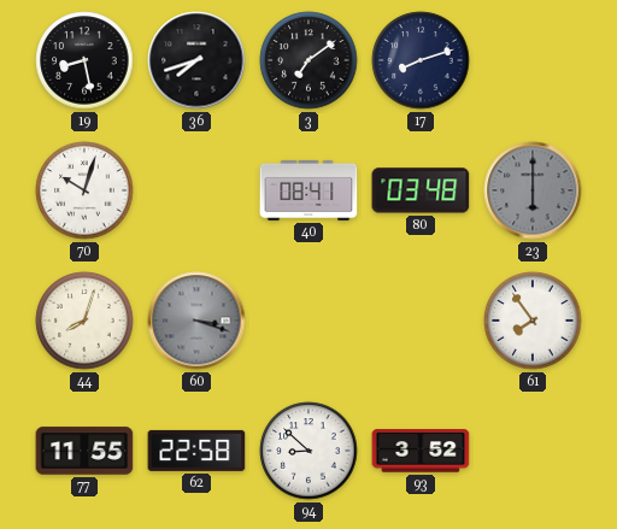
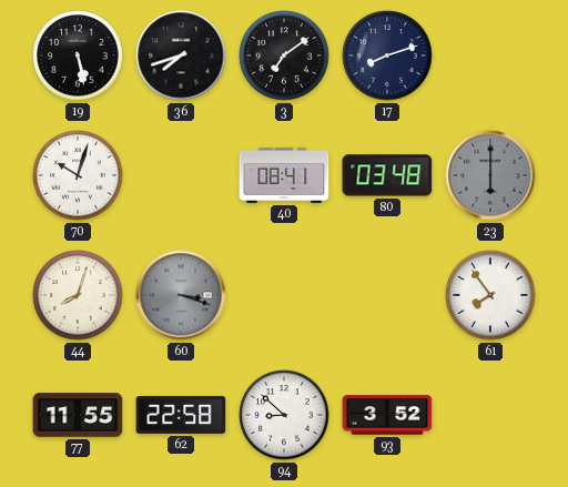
19: 8:28 -> 5:28
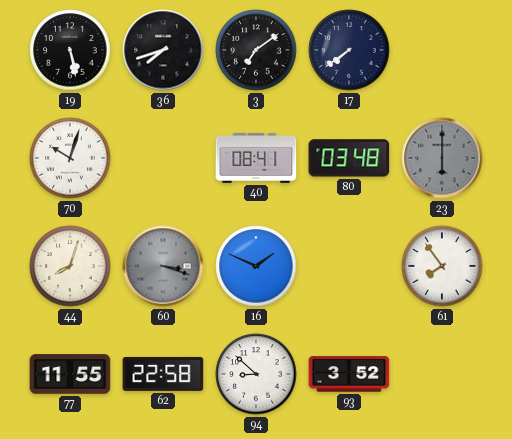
17: 8:12 -> 7:39
16: none -> 1:49
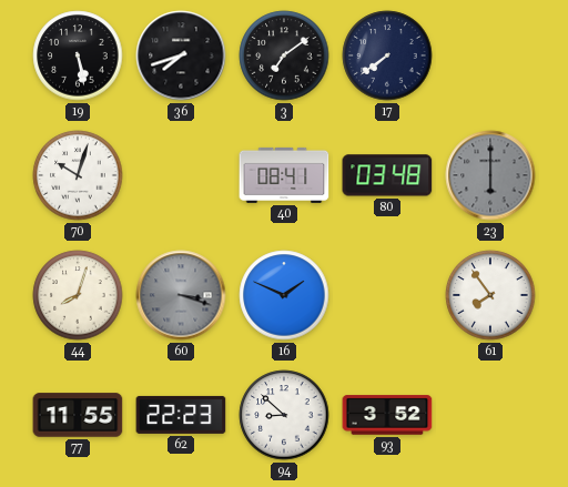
62: 22:58 -> 22:23
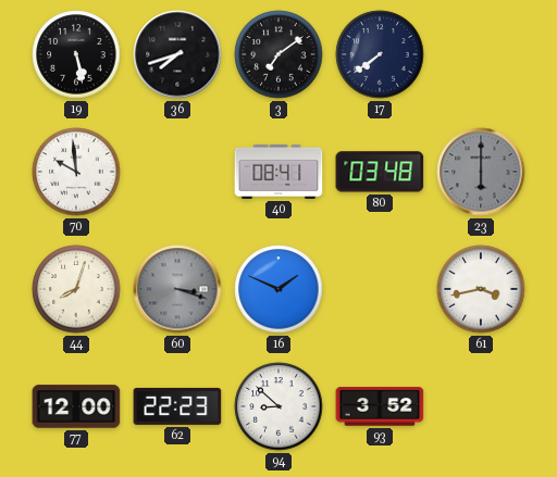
70: 10:03 -> 9:59
61: 7:54 -> 3:43
77: 11:55 -> 12:00
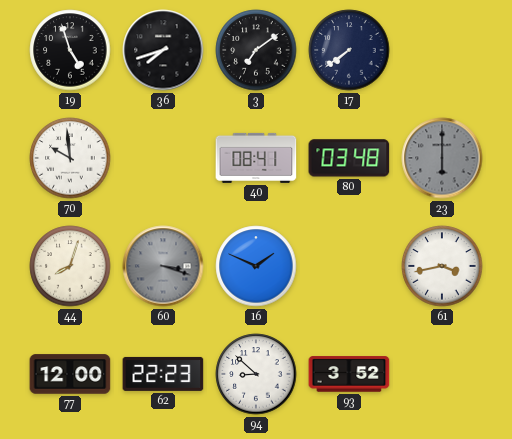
19: 5:28 -> 4:57
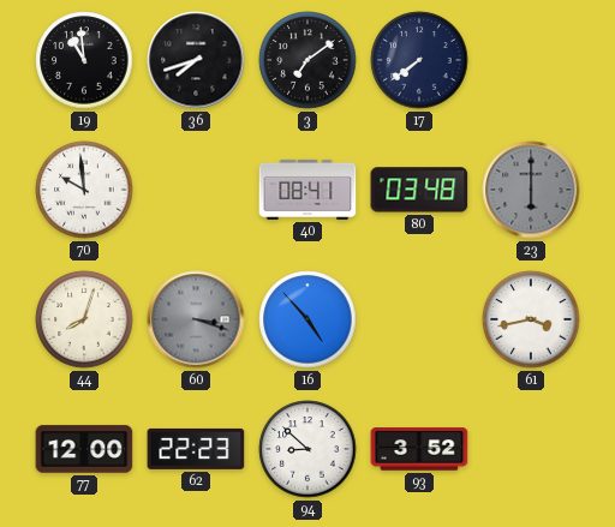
19: 4:57 -> 10:59
16: 1:49 -> 4:53
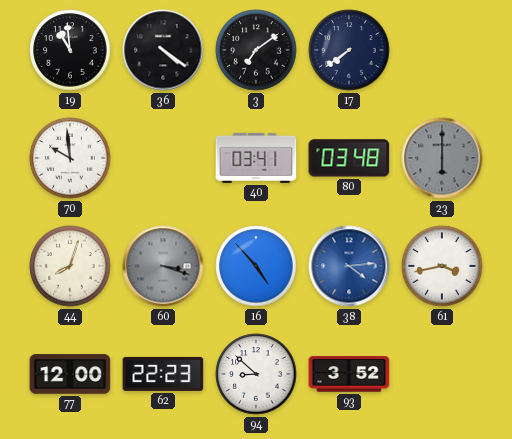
36: 7:42 -> 4:21
40: 08:41 -> 03:41
38: none -> 4:14
